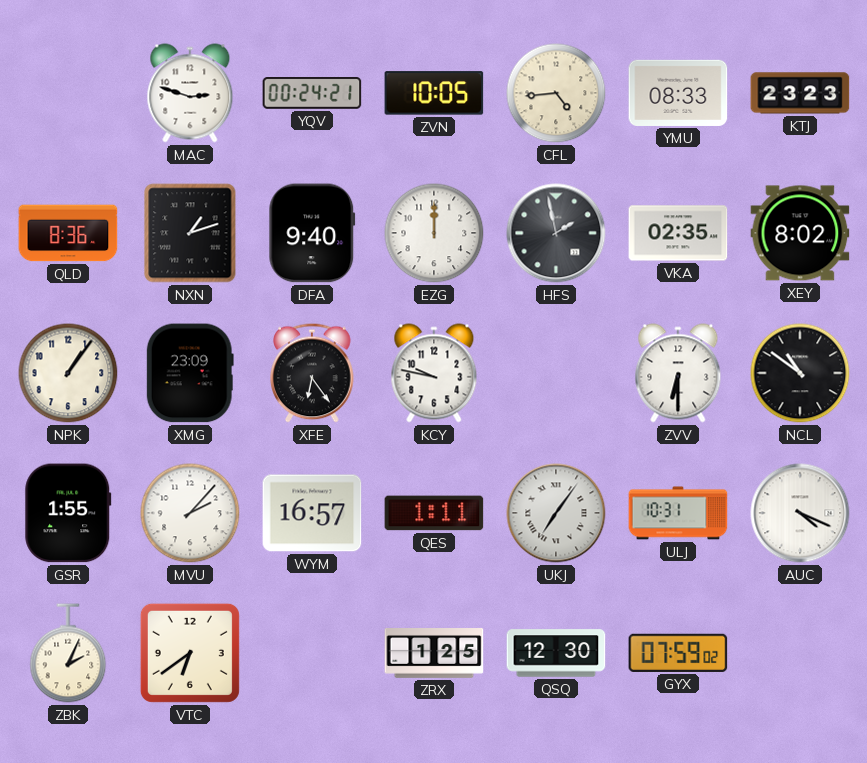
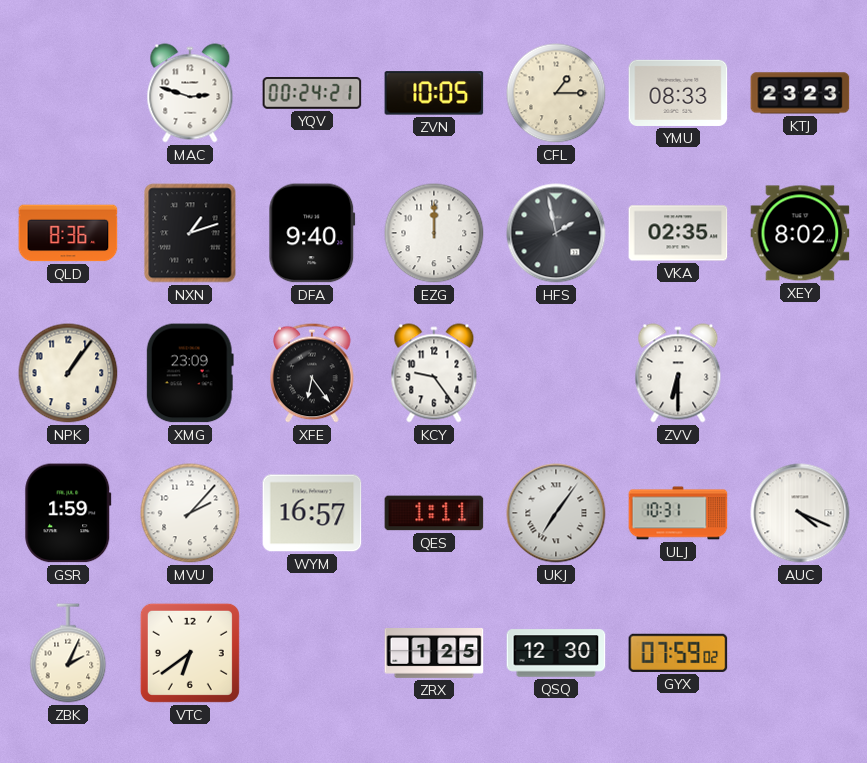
CFL: 4:44 -> 1:15
KCY: 9:47 -> 9:24
NCL: 10:51 -> none
GSR: 1:55 -> 1:59
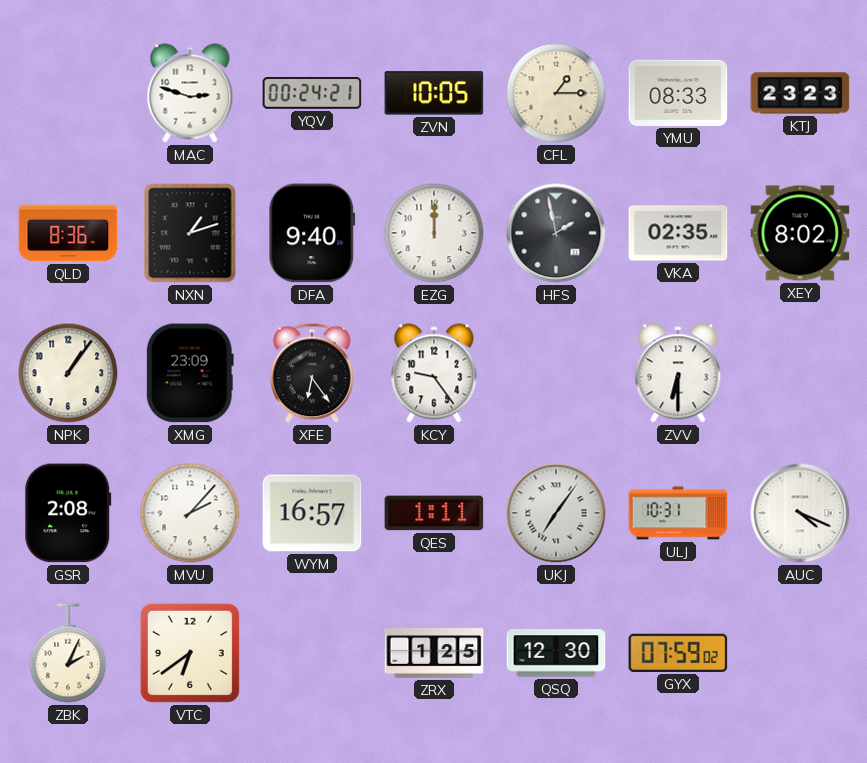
GSR: 1:59 -> 2:08
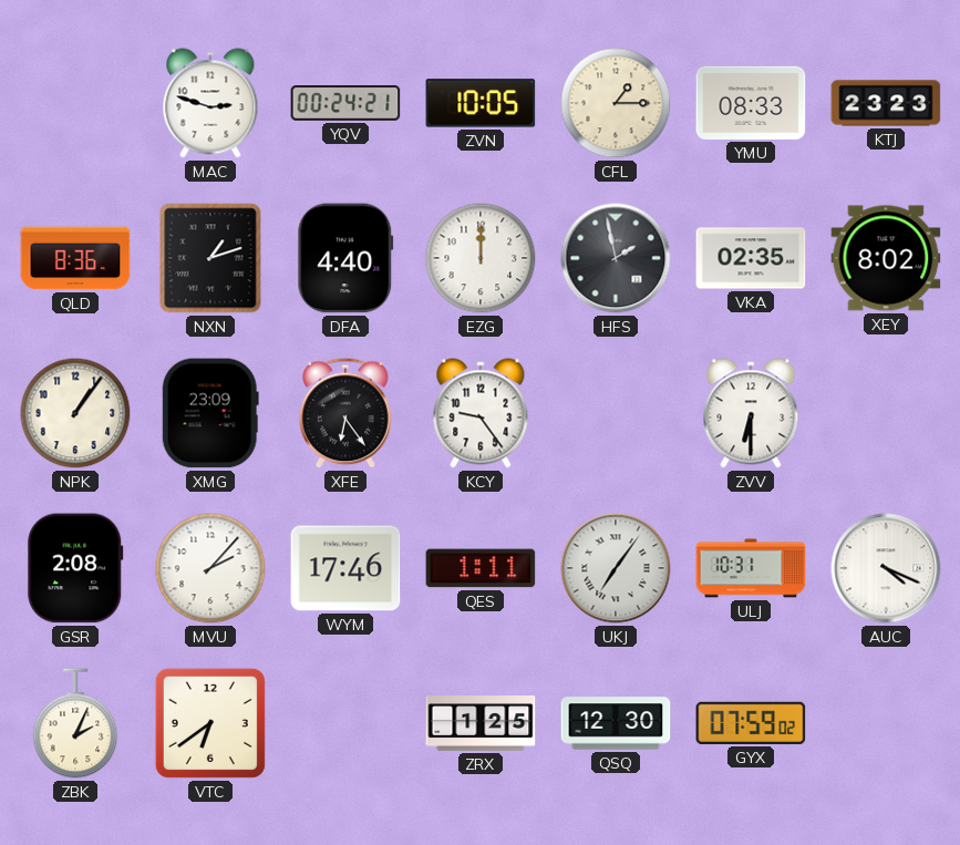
DFA: 9:40 -> 4:40
WYM: 16:57 -> 17:46
